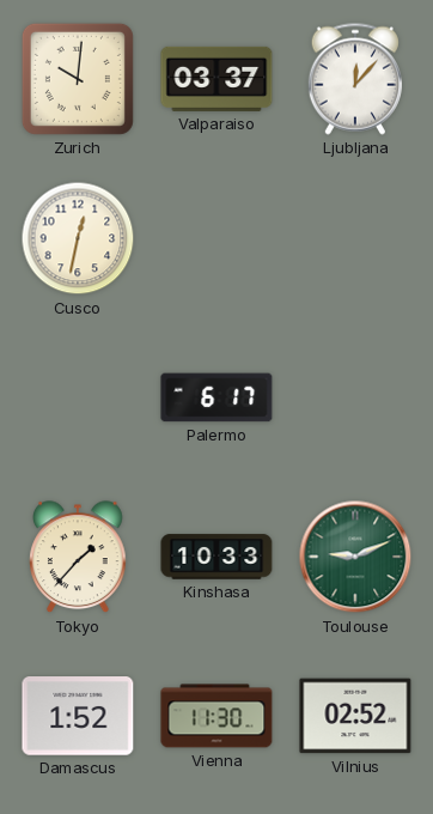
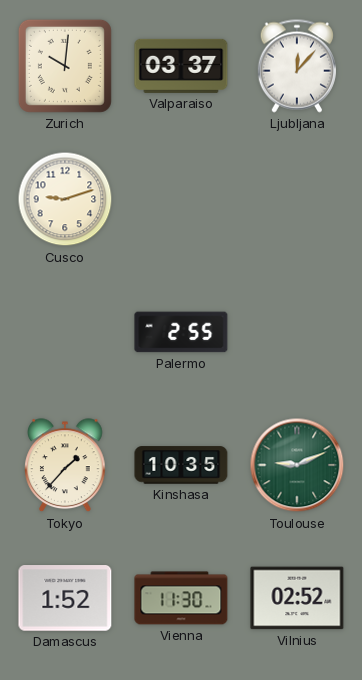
Cusco: 12:32 -> 9:12
Palermo: 6:17 -> 2:55
Kinshasa: 10:33 -> 10:35
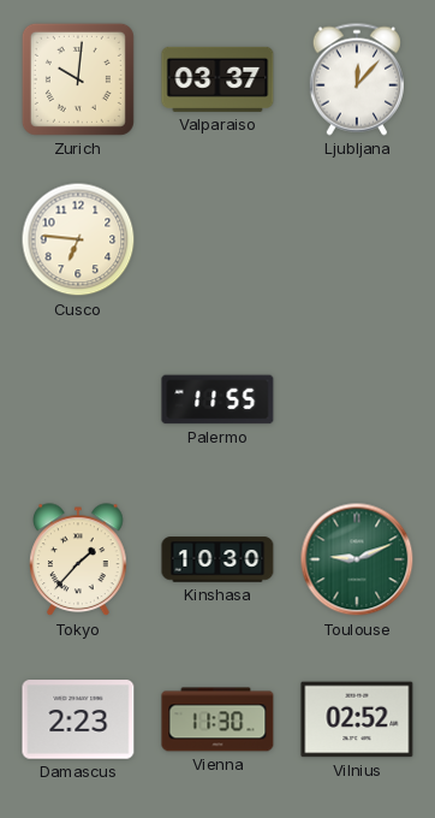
Cusco: 9:12 -> 6:46
Palermo: 2:55 -> 11:55
Kinshasa: 10:35 -> 10:30
Damascus: 1:52 -> 2:23
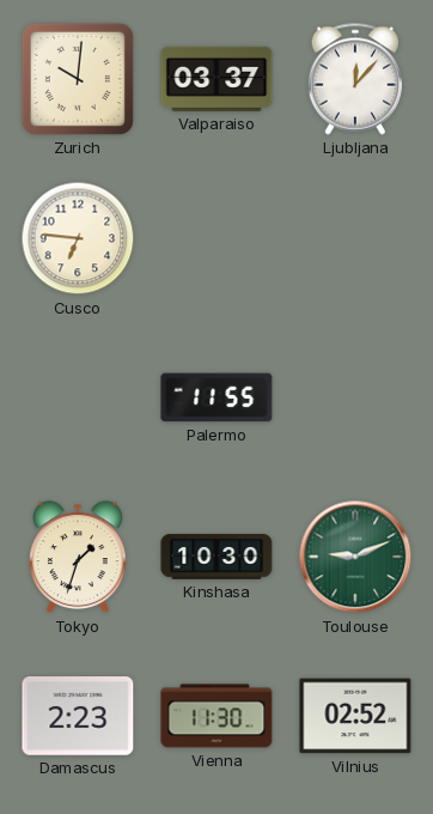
Tokyo: 1:37 -> 1:33
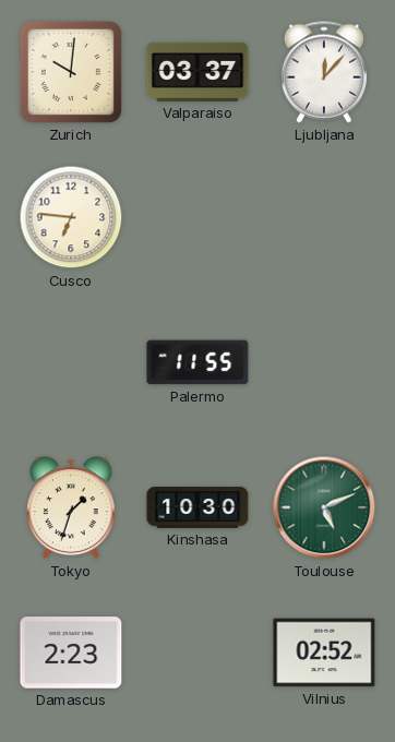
Toulouse: 9:11 -> 5:11
Vienna: 11:30 -> none
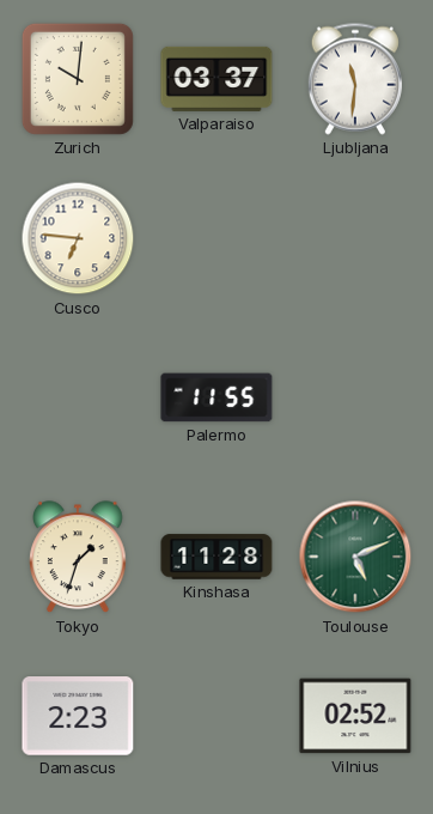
Ljubljana: 12:07 -> 11:31
Kinshasa: 10:30 -> 11:28
